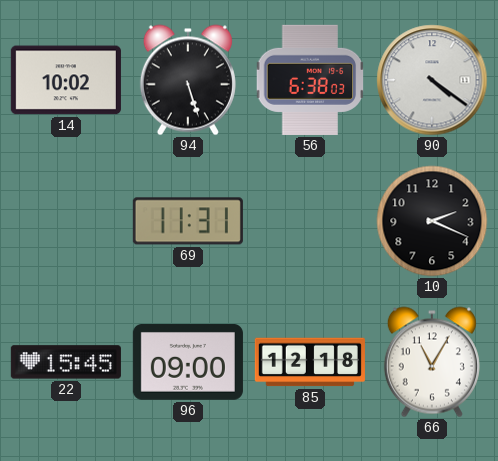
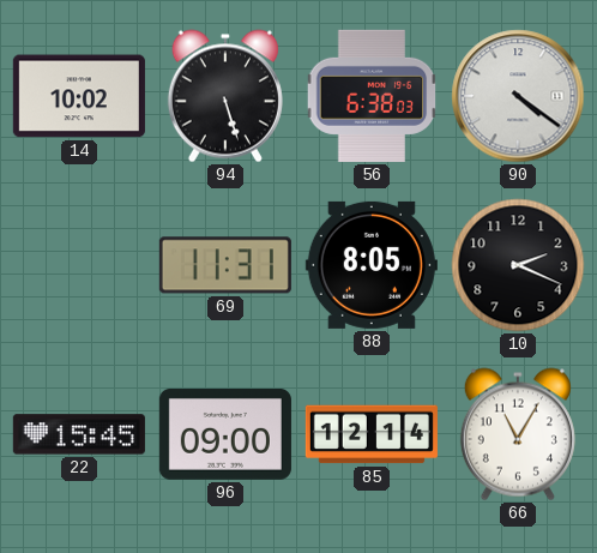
88: none -> 8:05
85: 12:18 -> 12:14
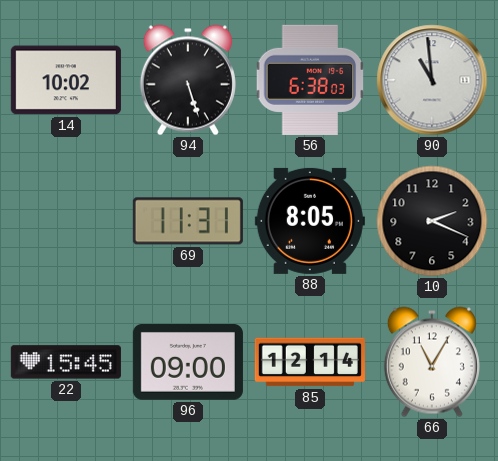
90: 4:21 -> 10:59
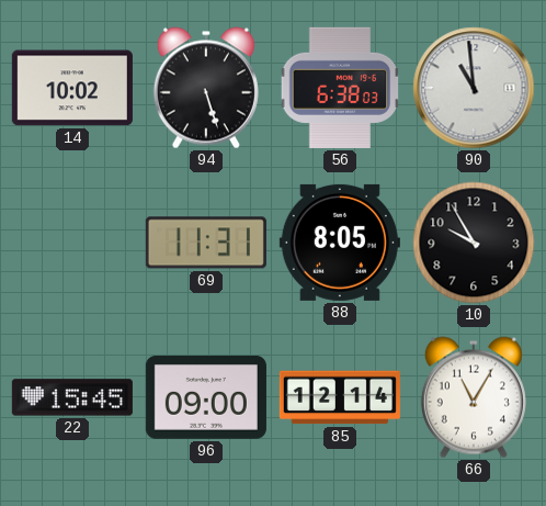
10: 2:19 -> 9:55
